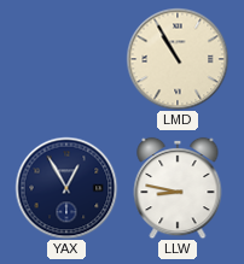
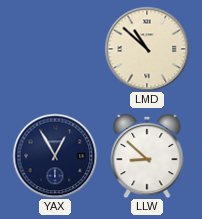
LMD: 10:55 -> 10:52
LLW: 8:47 -> 8:52
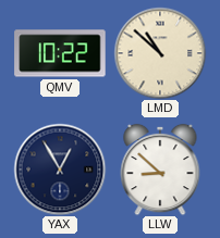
QMV: none -> 10:22
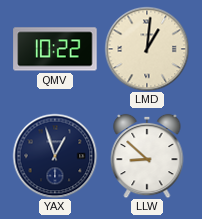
LMD: 10:52 -> 1:01
YAX: 12:55 -> 12:57
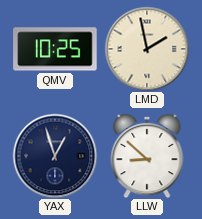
QMV: 10:22 -> 10:25
LMD: 1:01 -> 1:58
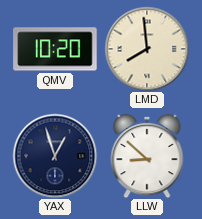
QMV: 10:25 -> 10:20
LMD: 1:58 -> 7:59
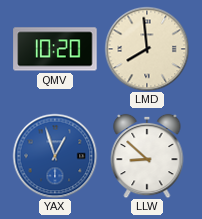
YAX dial: navy -> blue
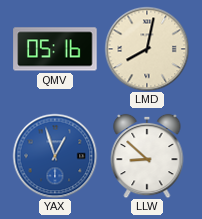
QMV: 10:20 -> 05:16
LMD: 7:59 -> 8:02
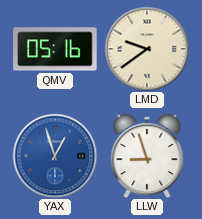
LMD: 8:02 -> 9:39
LLW: 8:52 -> 8:57
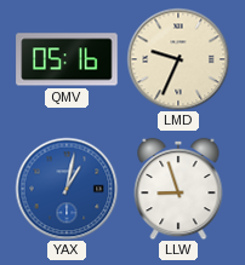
LMD: 9:39 -> 9:34
YAX: 12:57 -> 1:02
